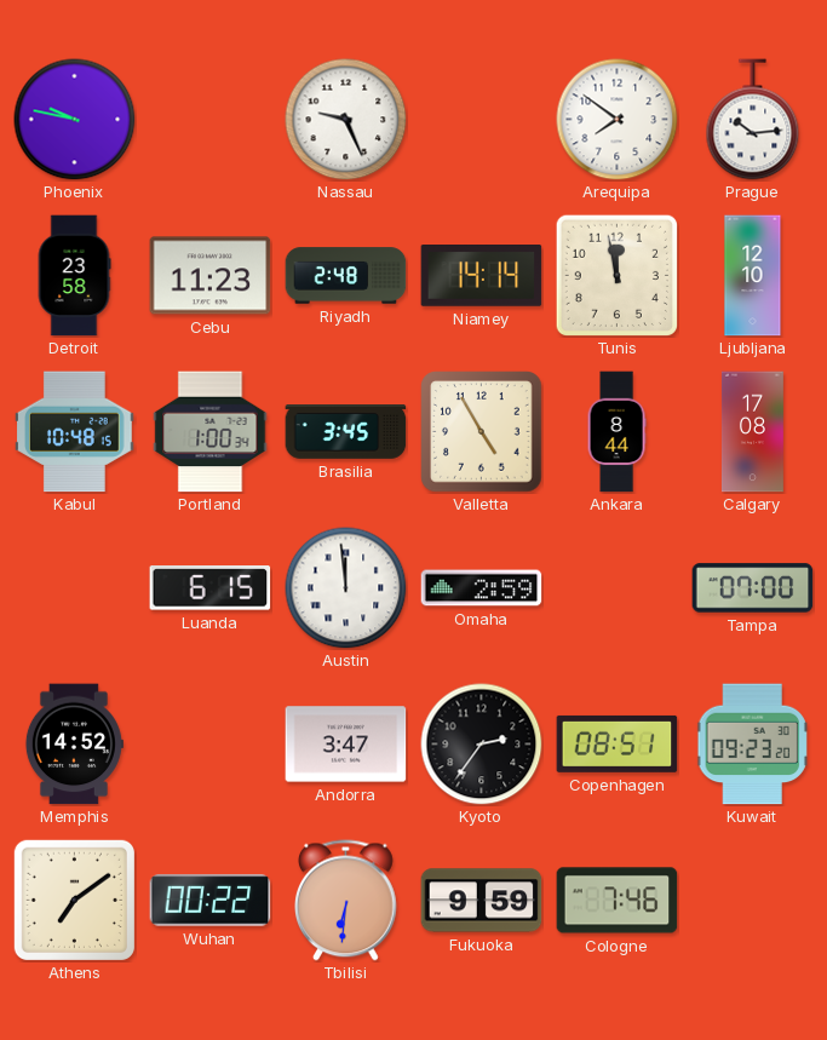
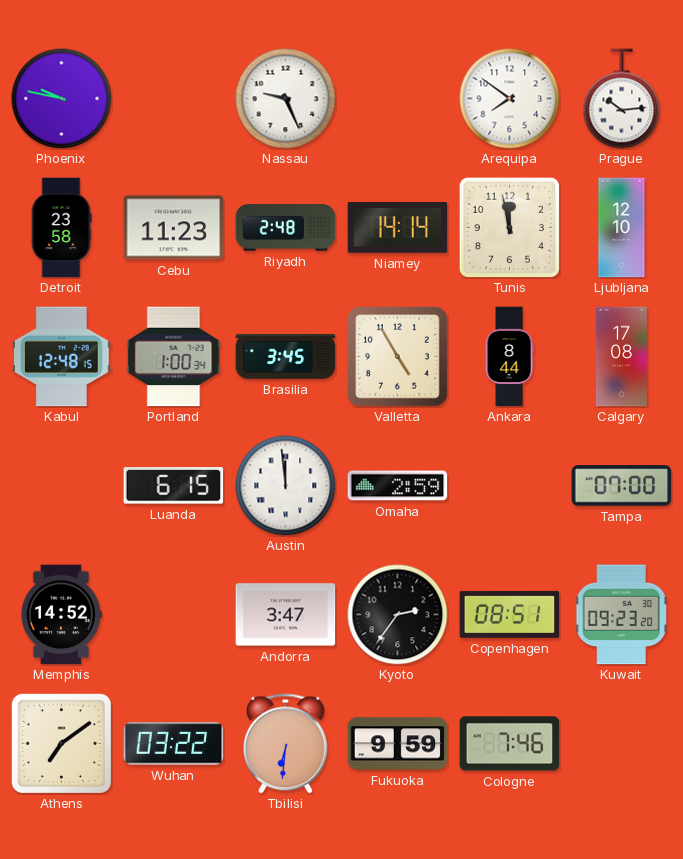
Kabul: 10:48 -> 12:48
Wuhan: 00:22 -> 03:22
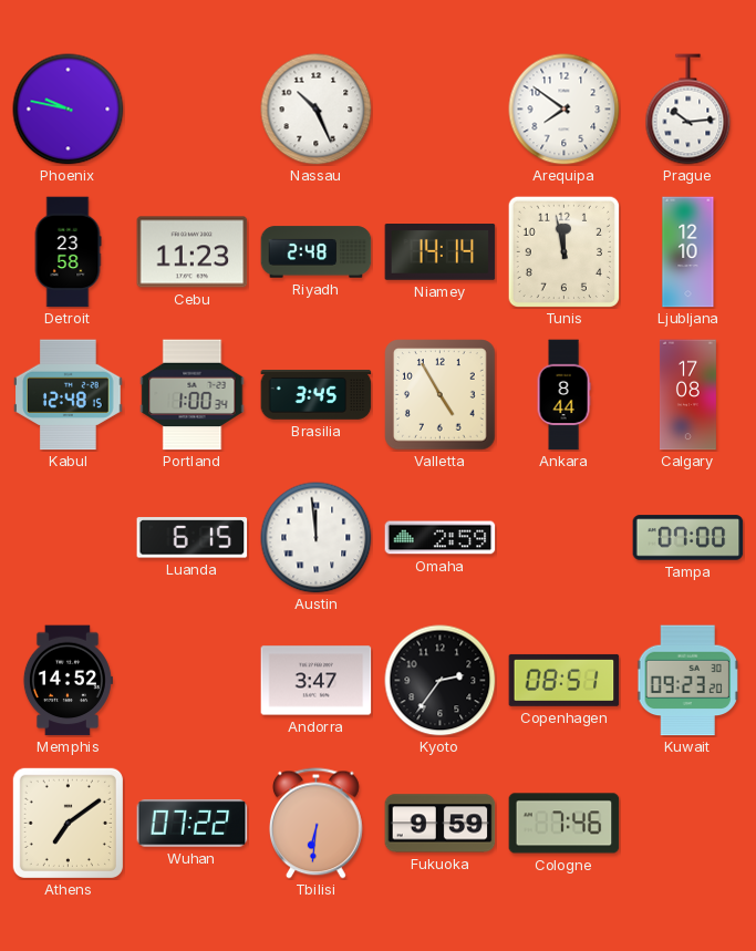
Nassau: 9:26 -> 10:26
Wuhan: 03:22 -> 07:22
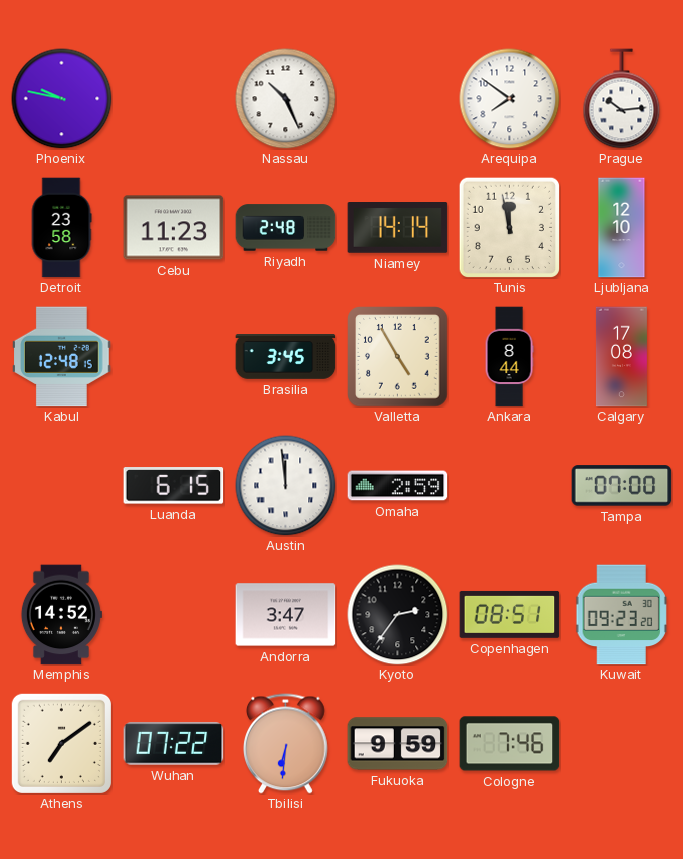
Portland: 1:00 -> none
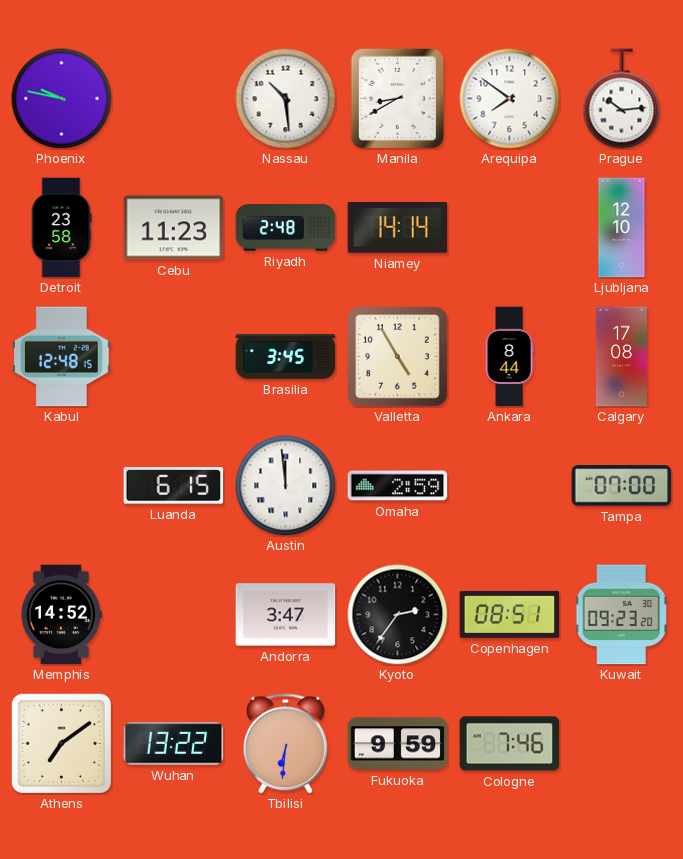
Nassau: 10:26 -> 10:29
Manila: none -> 8:40
Tunis: 11:58 -> none
Wuhan: 07:22 -> 13:22
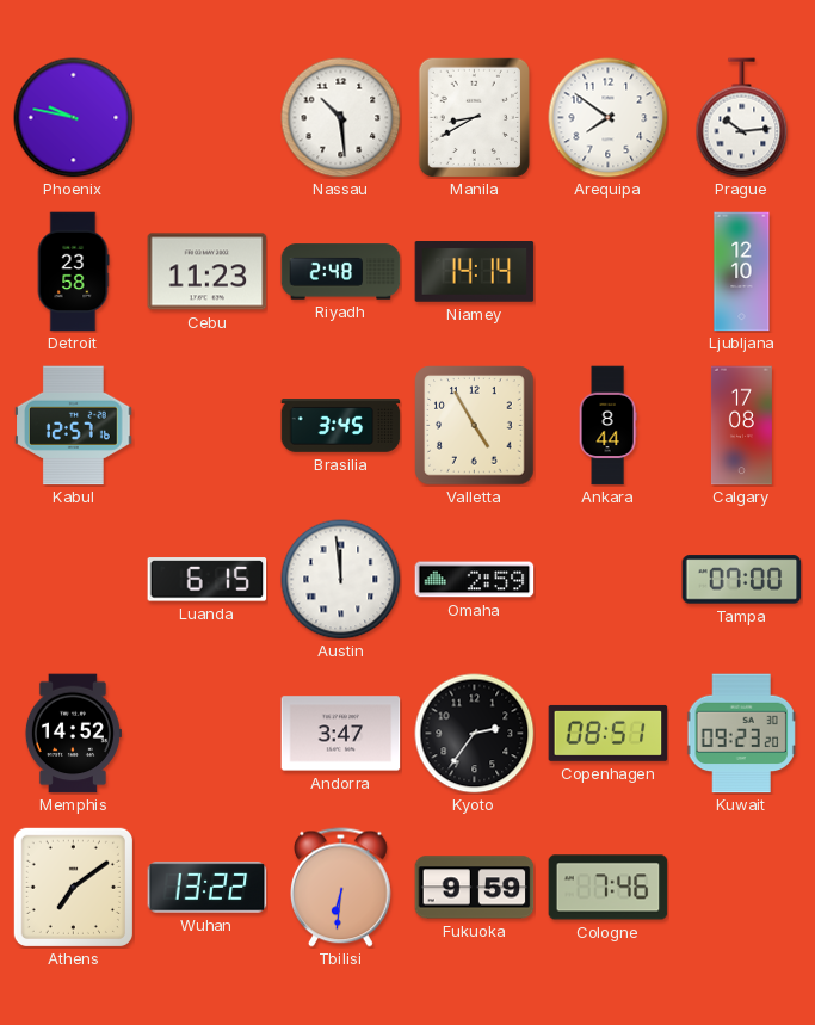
Kabul: 12:48 -> 12:57
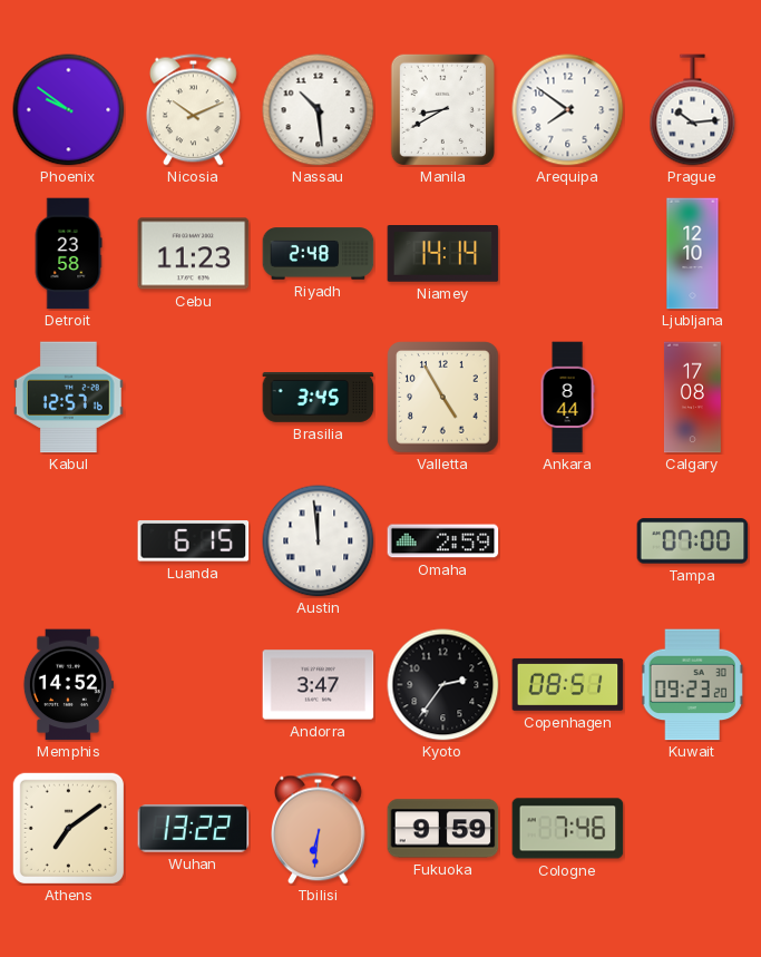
Phoenix: 9:47 -> 9:51
Nicosia: none -> 10:11
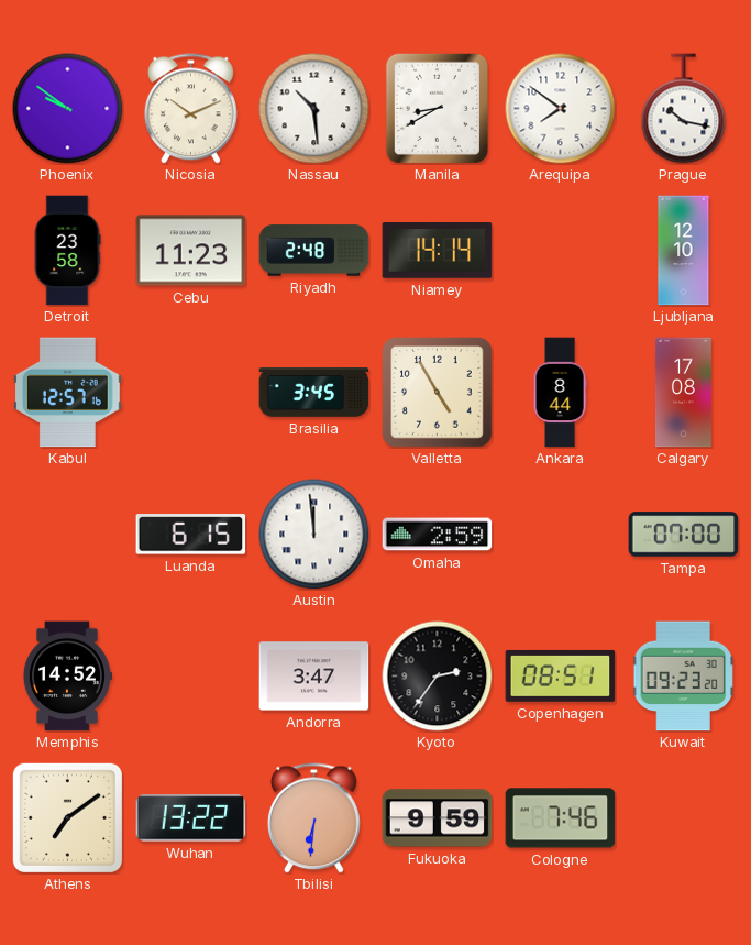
Prague: 10:14 -> 10:17
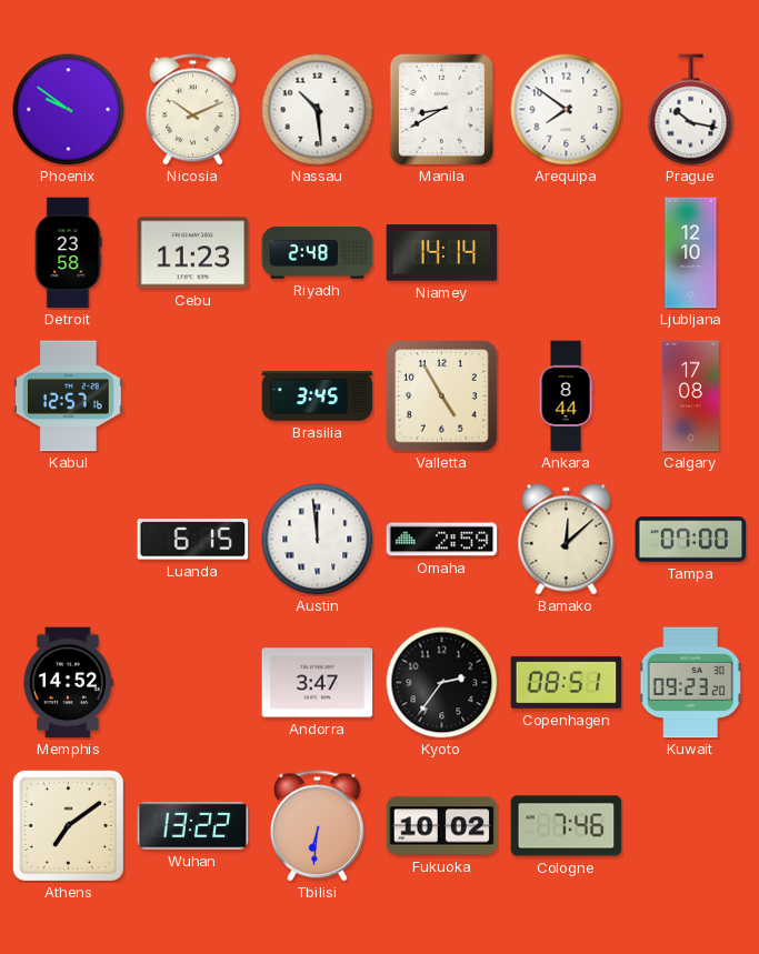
Bamako: none -> 12:08
Fukuoka: 9:59 -> 10:02
